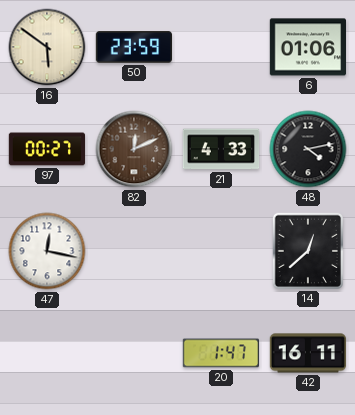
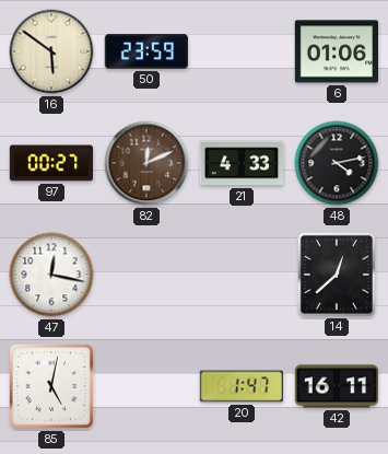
85: none -> 5:02
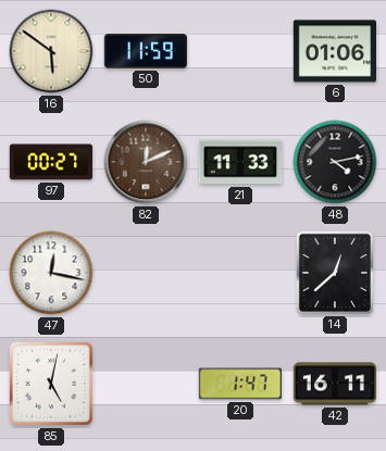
50: 23:59 -> 11:59
21: 4:33 -> 11:33
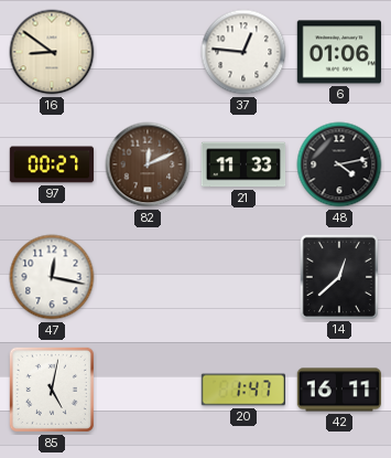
16: 5:51 -> 8:51
50: 11:59 -> none
37: none -> 12:46
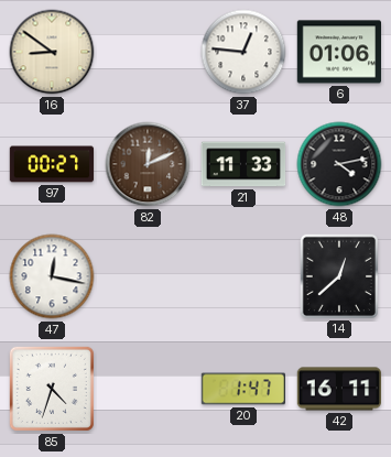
85: 5:02 -> 4:33
